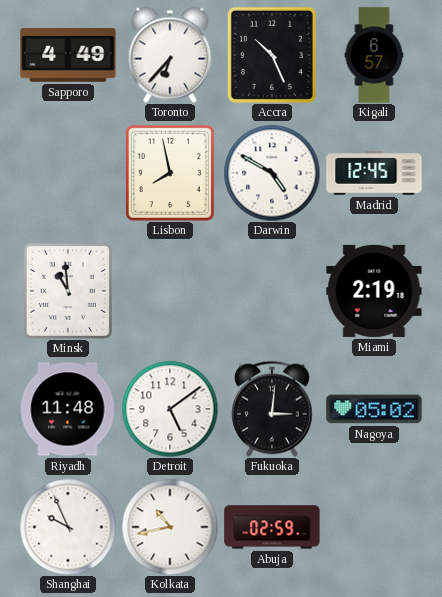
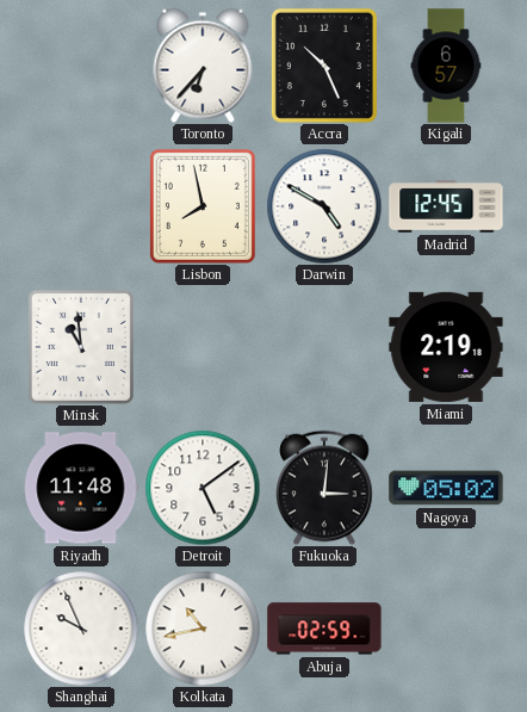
Sapporo: 4:49 -> none
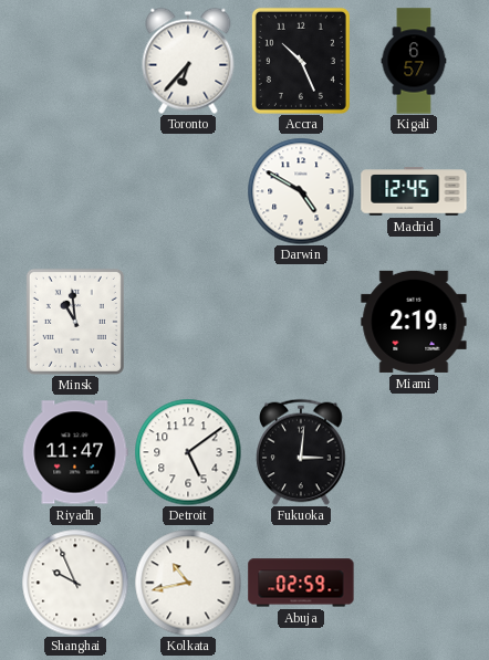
Lisbon: 7:58 -> none
Riyadh: 11:48 -> 11:47
Nagoya: 05:02 -> none
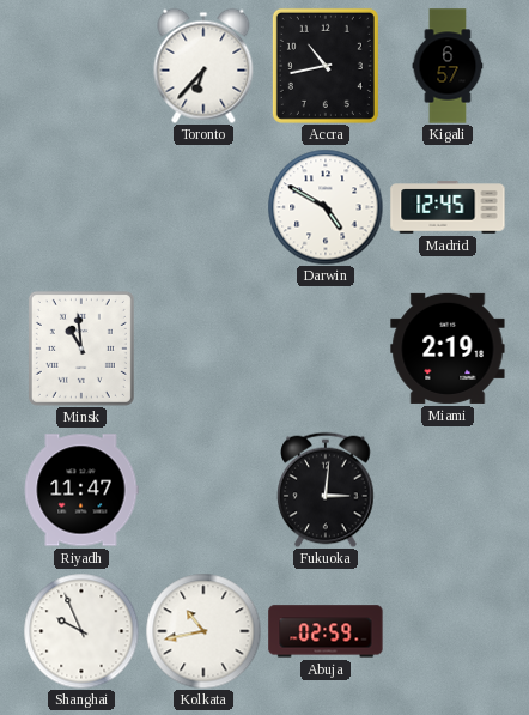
Accra: 10:26 -> 10:43
Detroit: 5:09 -> none
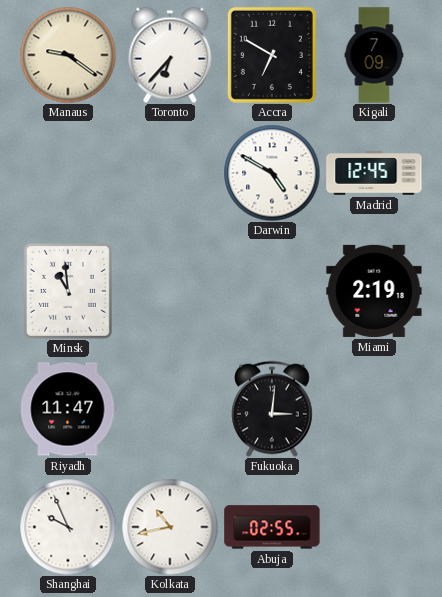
Manaus: none -> 9:21
Accra: 10:43 -> 6:50
Kigali: 6:57 -> 7:09
Abuja: 02:59 -> 02:55
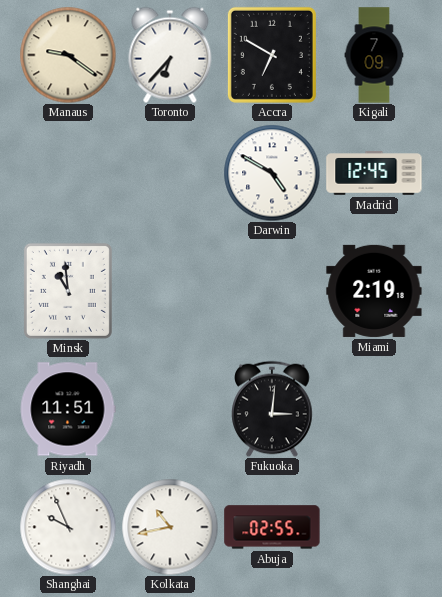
Riyadh: 11:47 -> 11:51
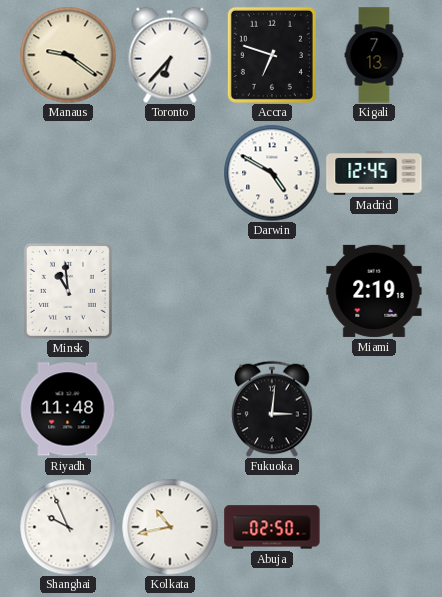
Accra: 6:50 -> 6:48
Kigali: 7:09 -> 7:13
Riyadh: 11:51 -> 11:48
Abuja: 02:55 -> 02:50
